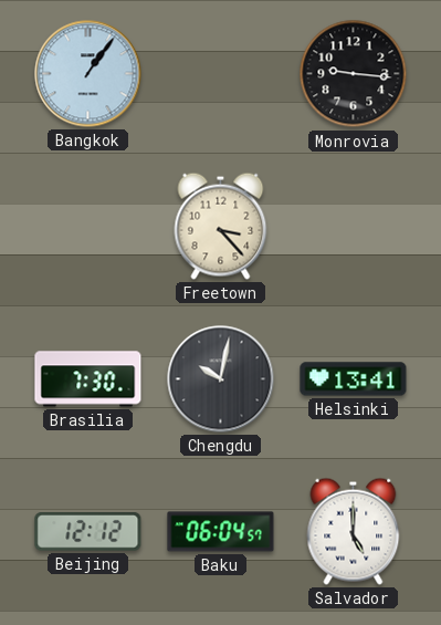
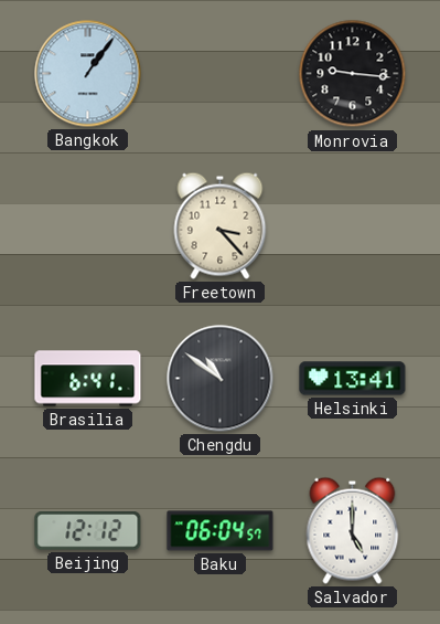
Brasilia: 7:30 -> 6:41
Chengdu: 10:02 -> 10:51
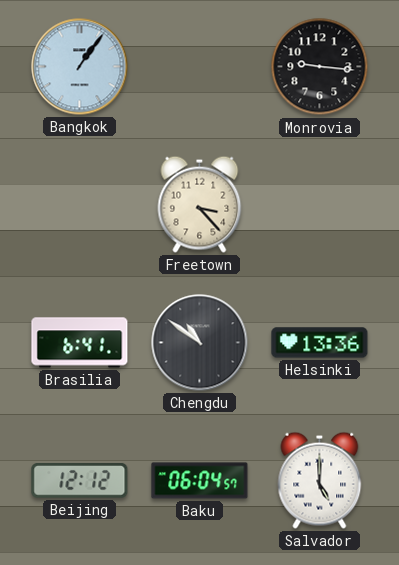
Helsinki: 13:41 -> 13:36
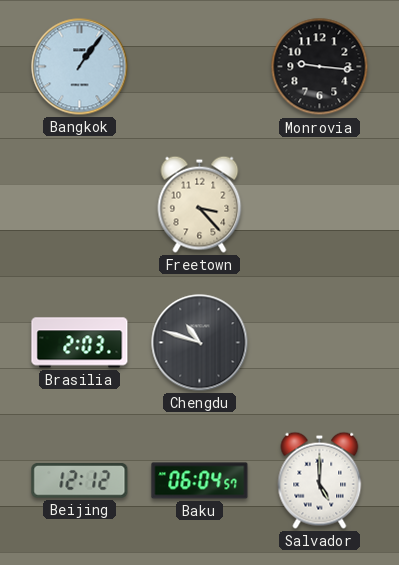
Brasilia: 6:41 -> 2:03
Chengdu: 10:51 -> 10:48
Helsinki: 13:36 -> none
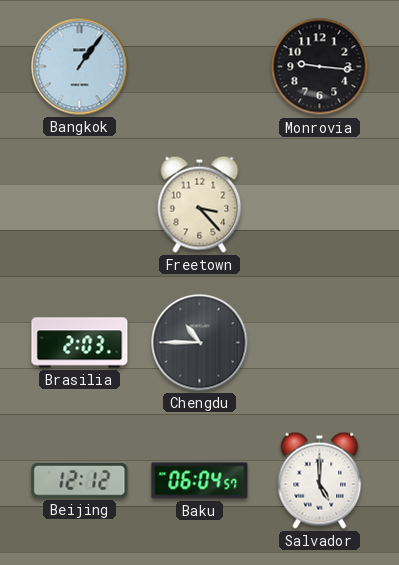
Chengdu: 10:48 -> 10:45
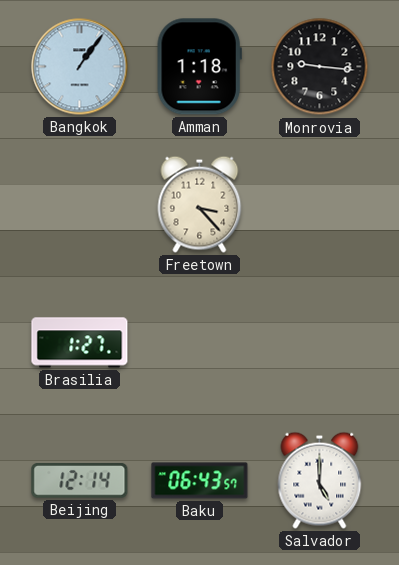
Amman: none -> 1:18
Brasilia: 2:03 -> 1:27
Chengdu: 10:45 -> none
Beijing: 12:12 -> 12:14
Baku: 06:04 -> 06:43
